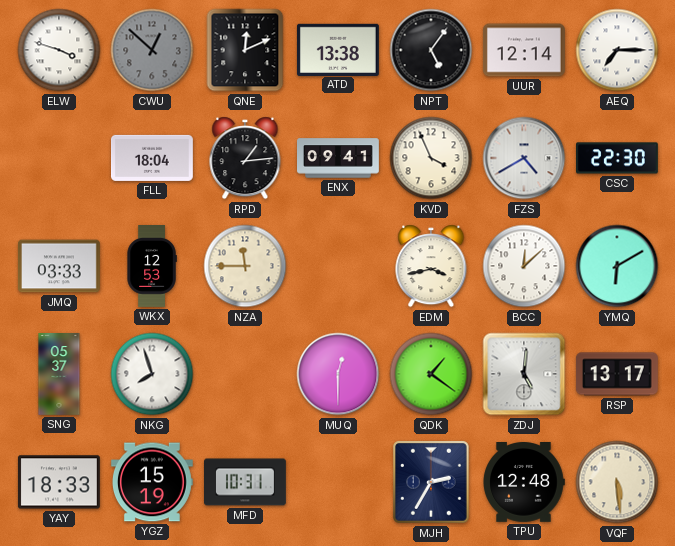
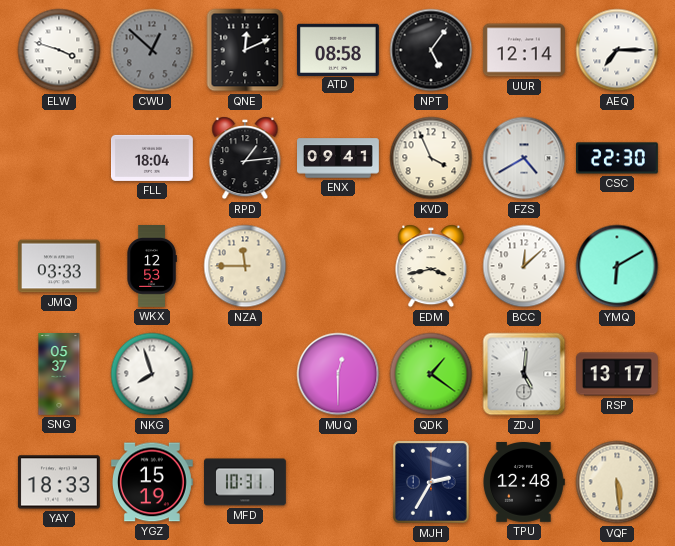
ATD: 13:38 -> 08:58
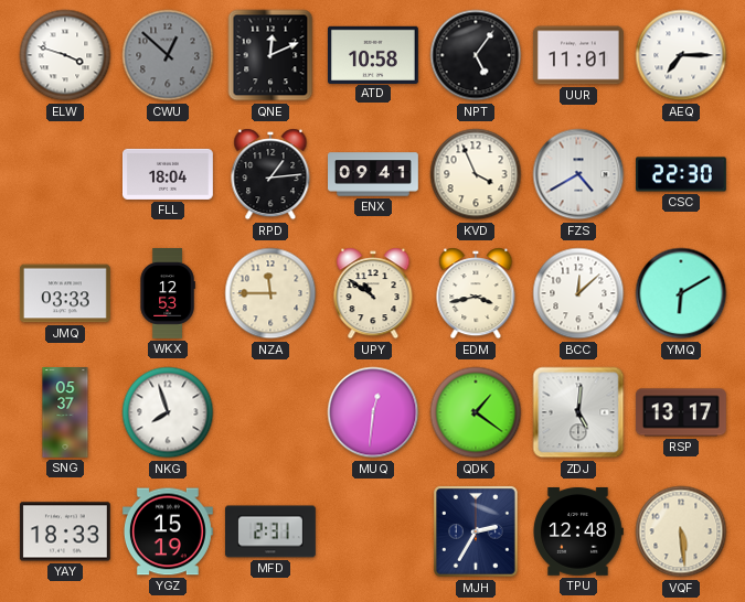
ATD: 08:58 -> 10:58
UUR: 12:14 -> 11:01
UPY: none -> 10:51
MUQ: 12:30 -> 12:31
MFD: 10:31 -> 2:31
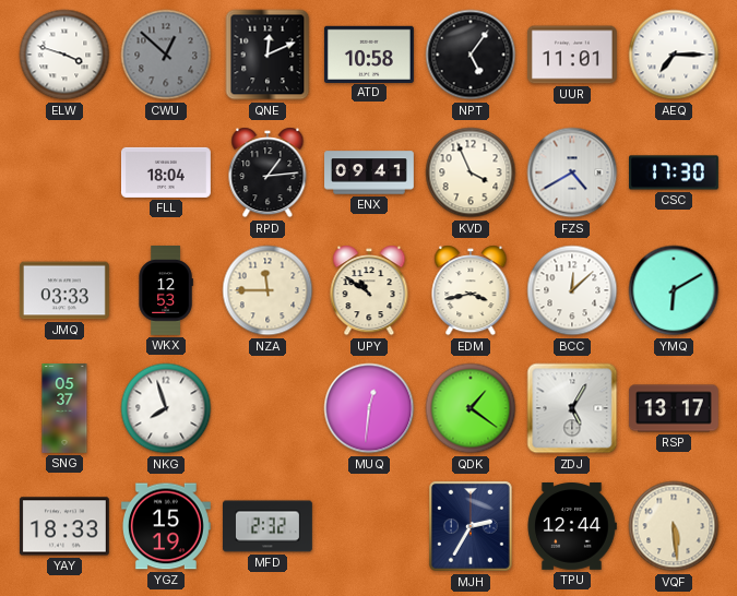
CSC: 22:30 -> 17:30
ZDJ: 5:01 -> 5:05
MFD: 2:31 -> 2:32
TPU: 12:48 -> 12:44
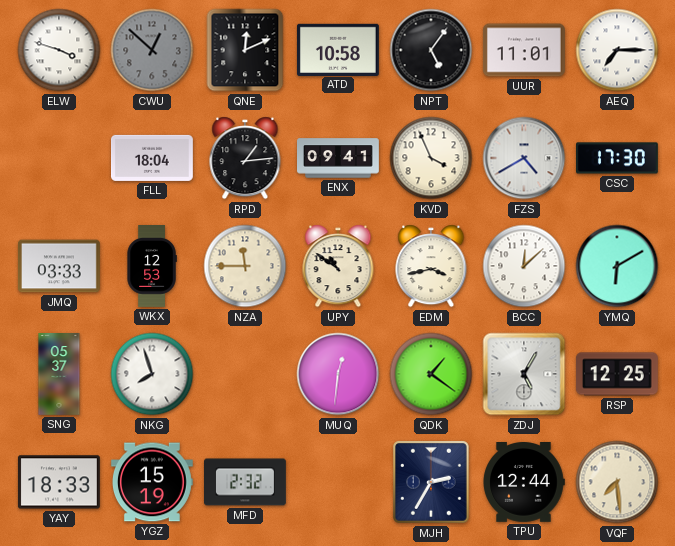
RSP: 13:17 -> 12:25
VQF: 5:29 -> 7:29
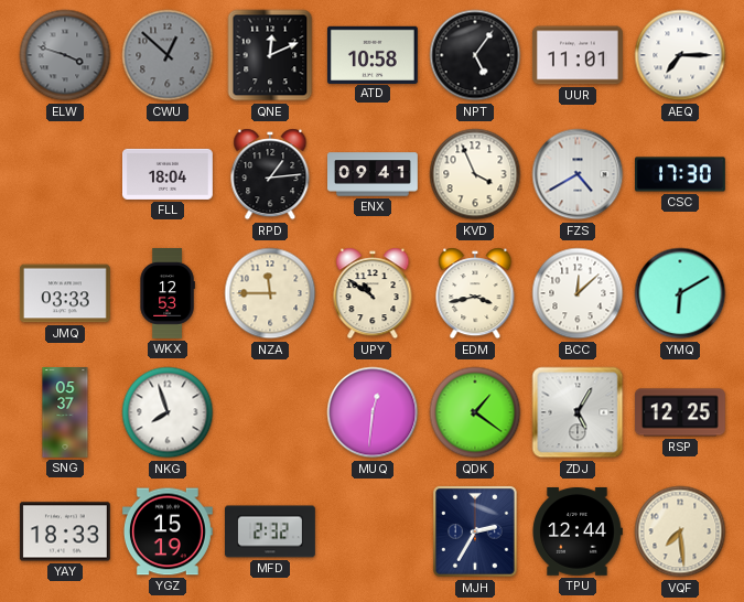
ELW dial: white -> grey
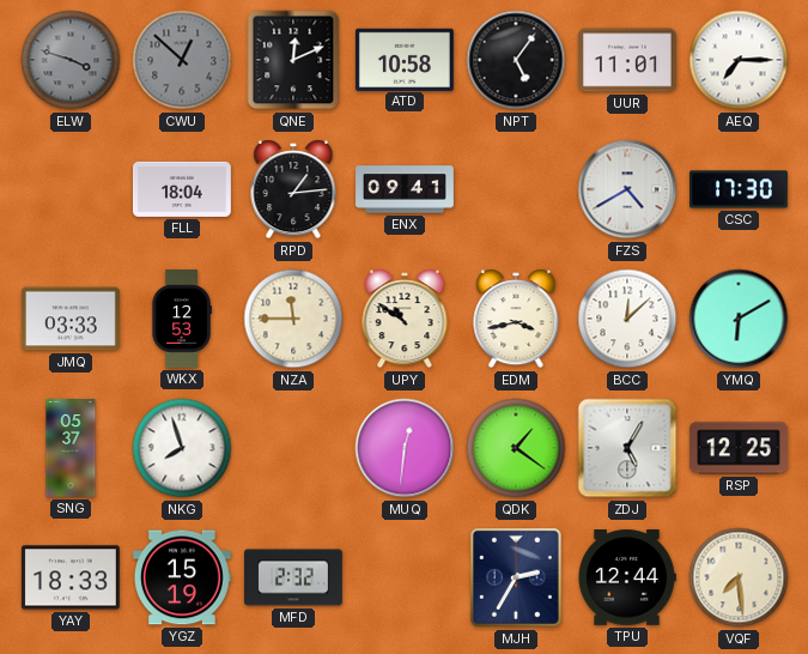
KVD: 3:56 -> none
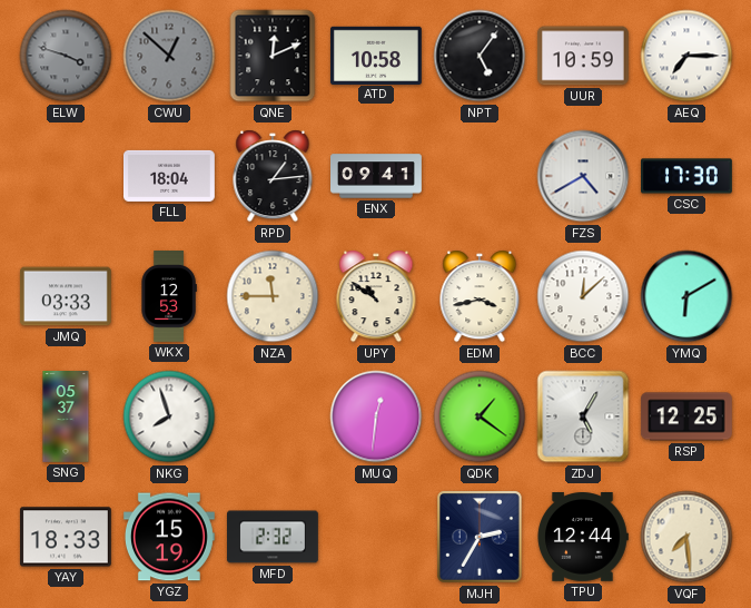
UUR: 11:01 -> 10:59
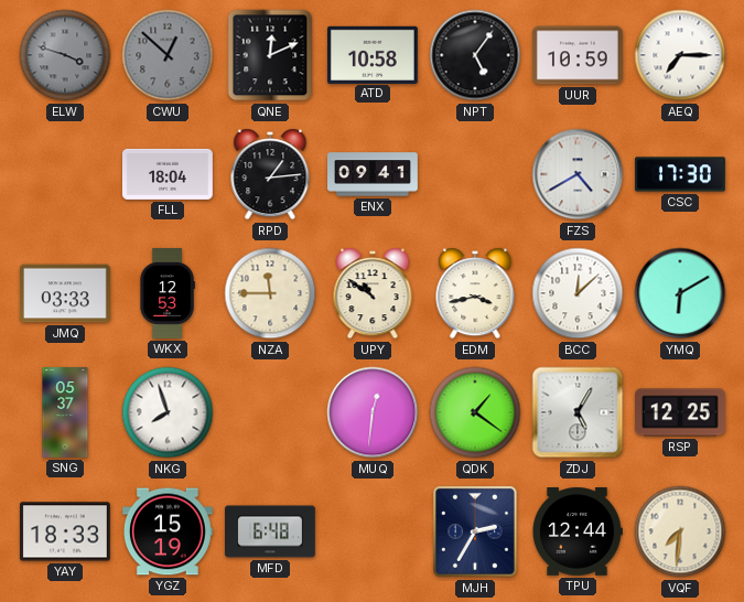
MFD: 2:32 -> 6:48
VQF: 7:29 -> 7:31
